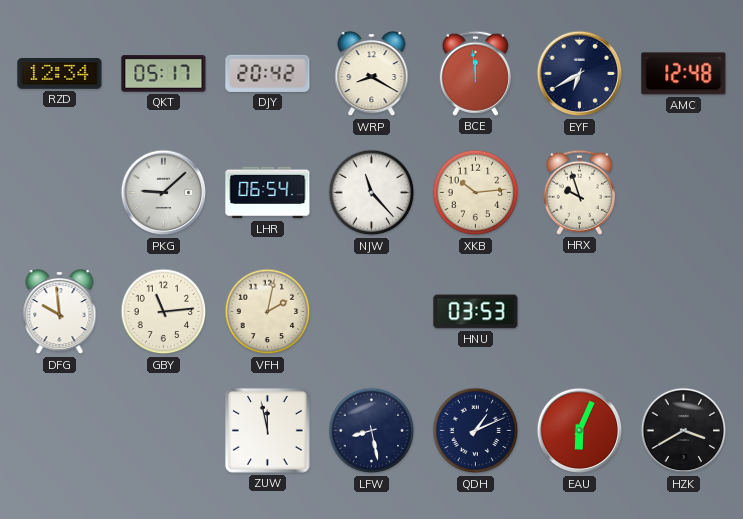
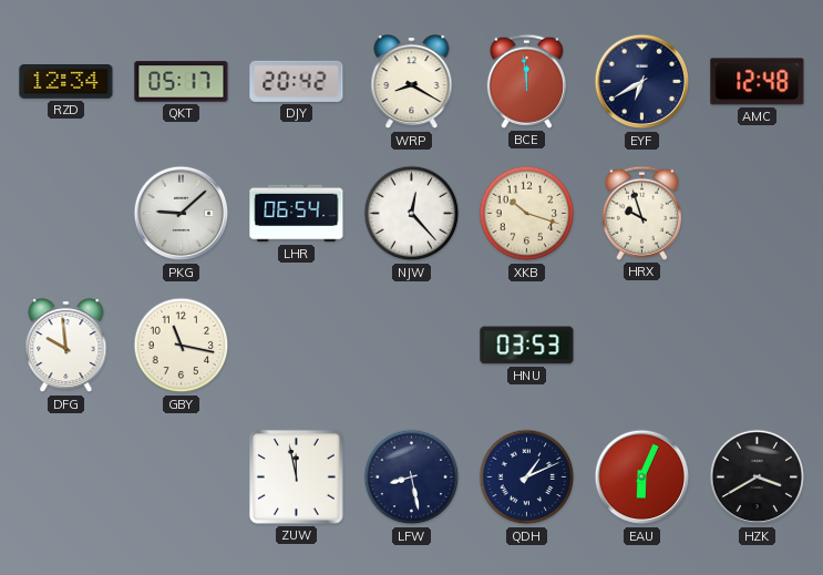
NJW: 11:23 -> 12:23
XKB: 10:14 -> 10:18
GBY: 11:14 -> 11:17
VFH: 2:02 -> none
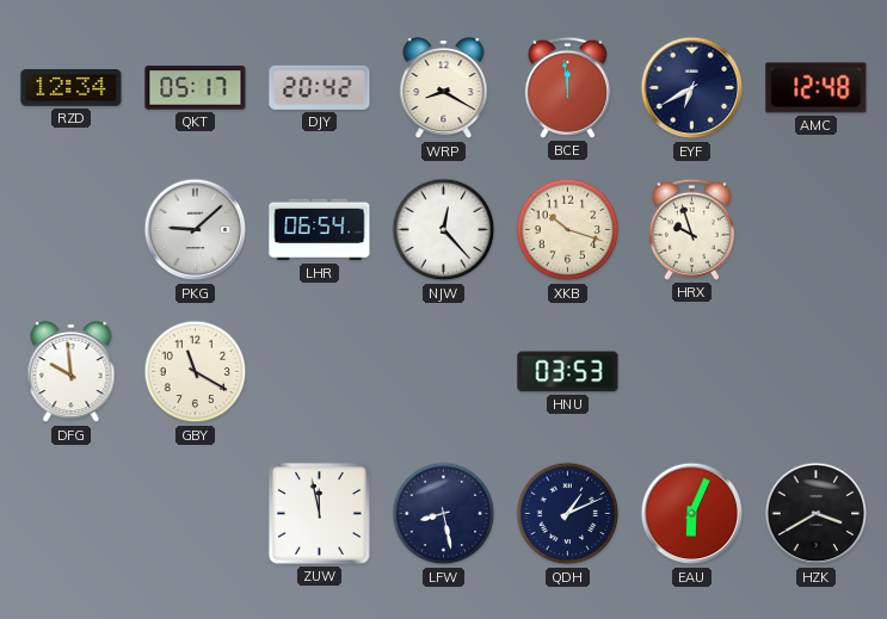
GBY: 11:17 -> 11:20
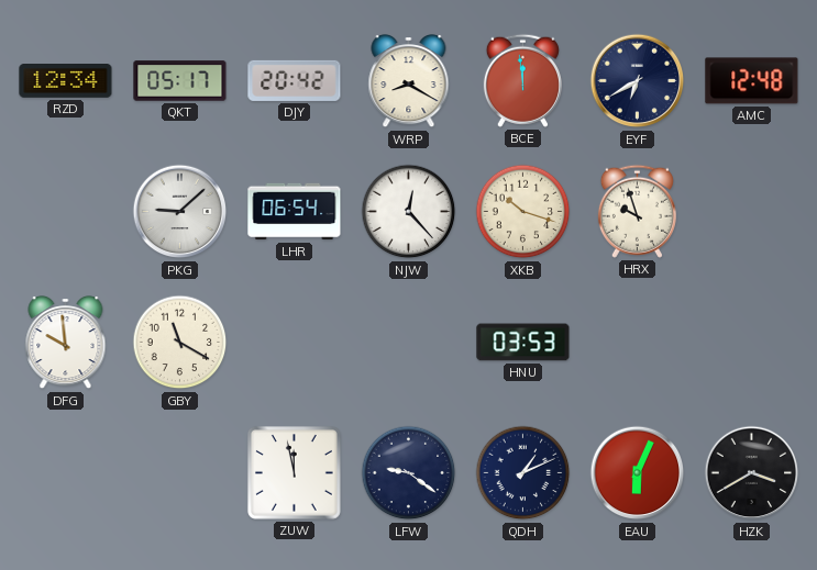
LFW: 8:28 -> 9:21
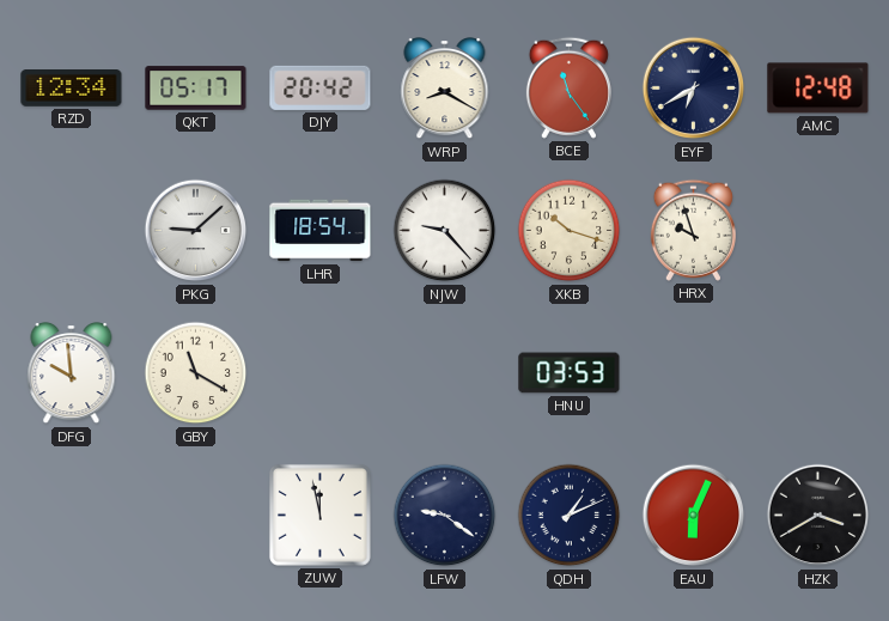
BCE: 11:59 -> 11:24
LHR: 06:54 -> 18:54
NJW: 12:23 -> 9:23
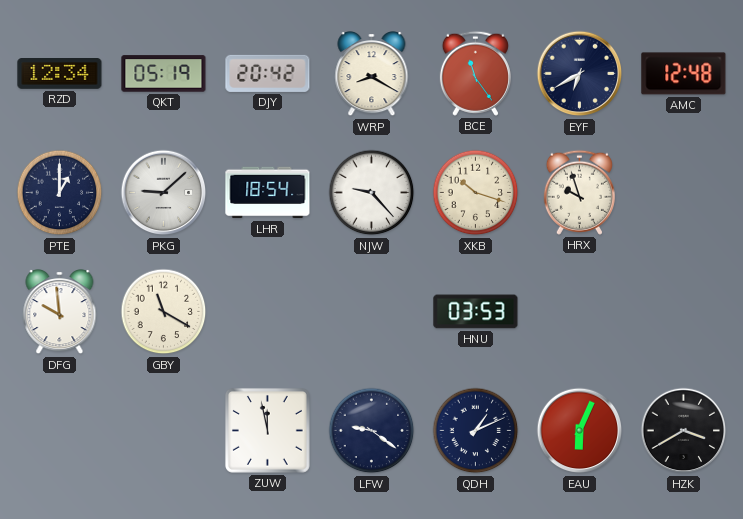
QKT: 05:17 -> 05:19
PTE: none -> 1:00
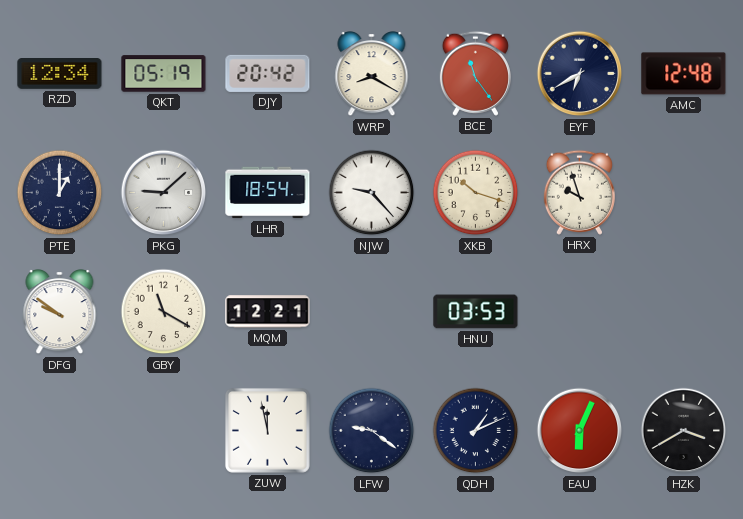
DFG: 9:59 -> 9:51
MQM: none -> 12:21
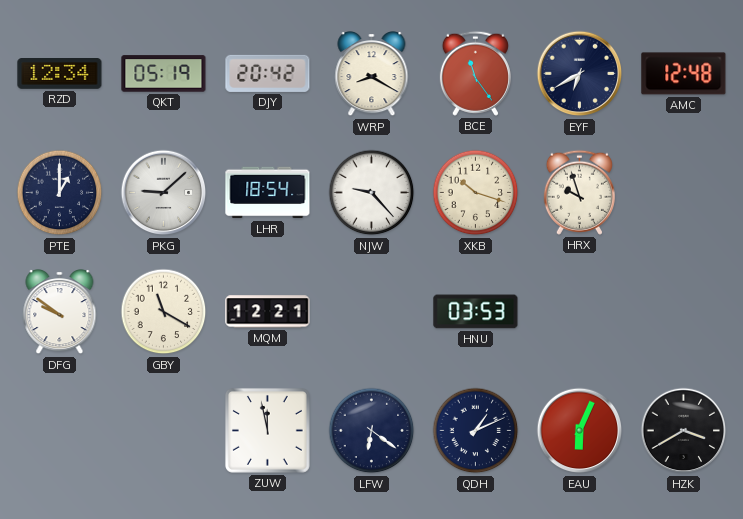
LFW: 9:21 -> 6:21
